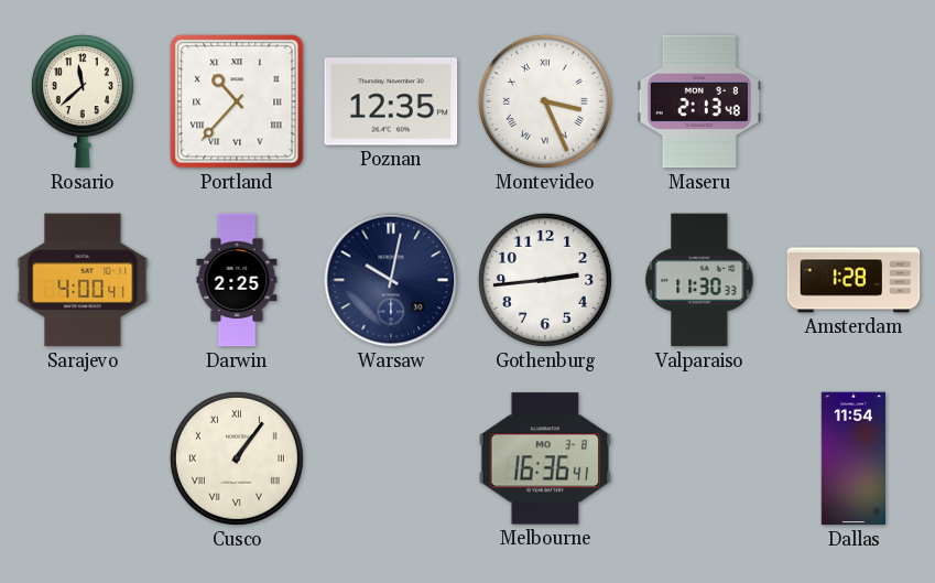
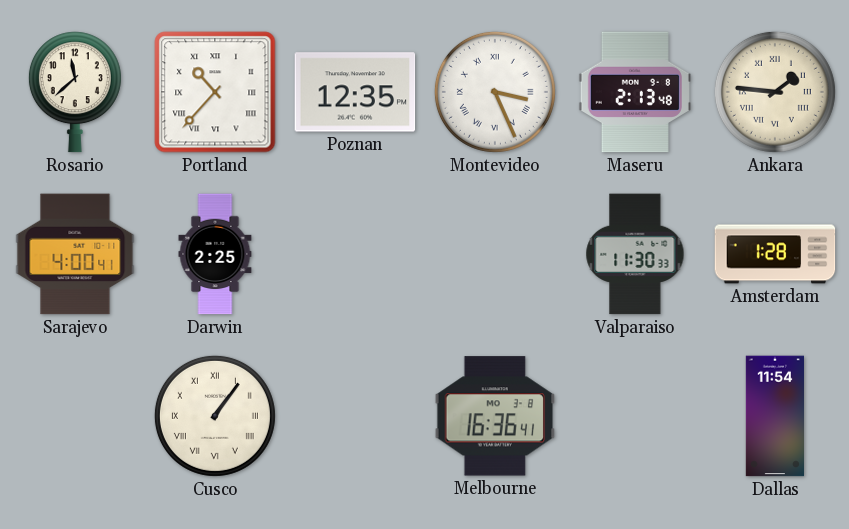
Ankara: none -> 1:46
Warsaw: 10:02 -> none
Gothenburg: 2:44 -> none
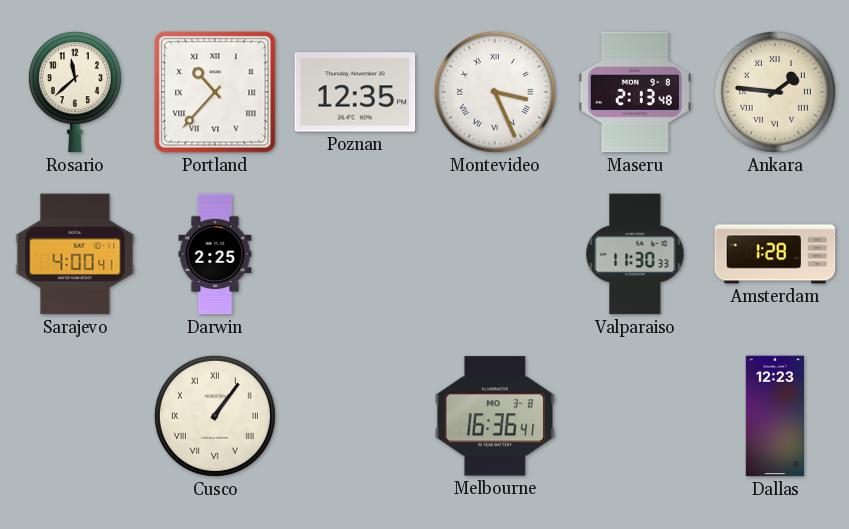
Dallas: 11:54 -> 12:23
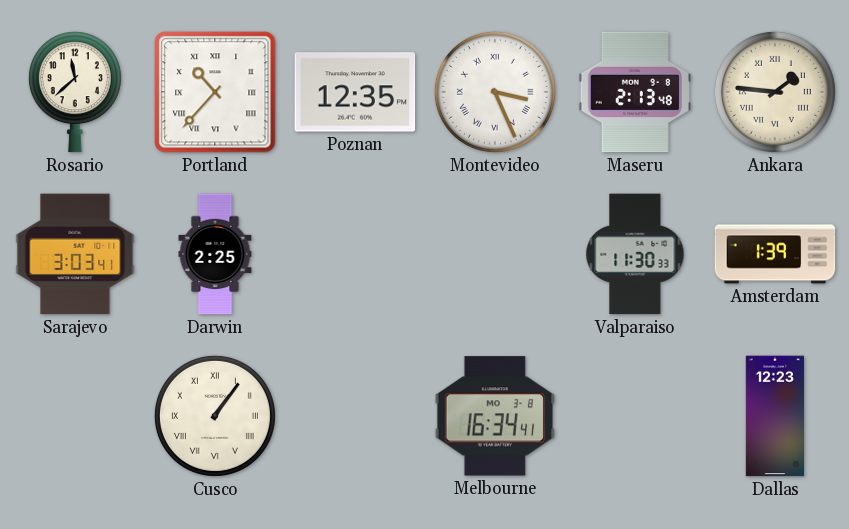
Sarajevo: 4:00 -> 3:03
Amsterdam: 1:28 -> 1:39
Melbourne: 16:36 -> 16:34
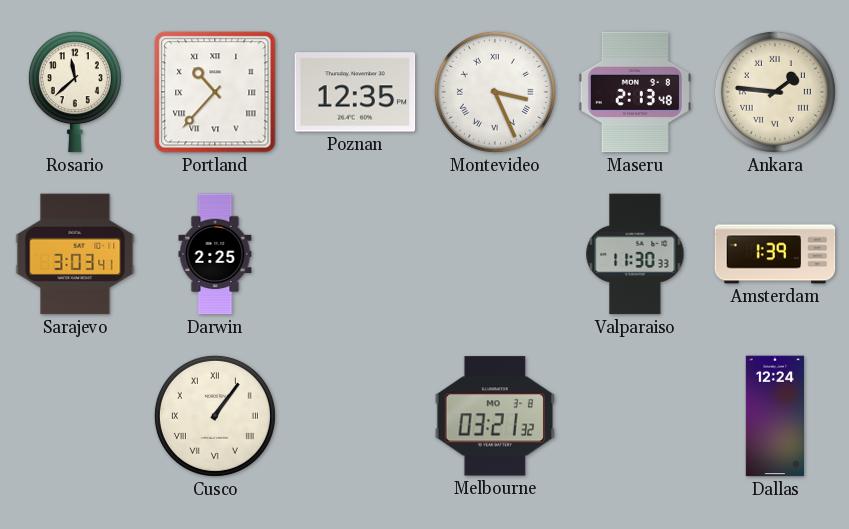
Melbourne: 16:34 -> 03:21
Dallas: 12:23 -> 12:24
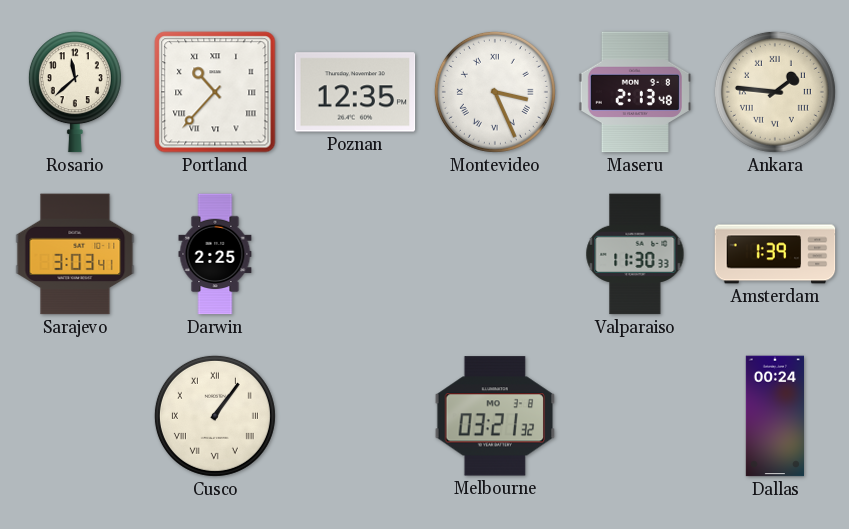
Dallas: 12:24 -> 00:24
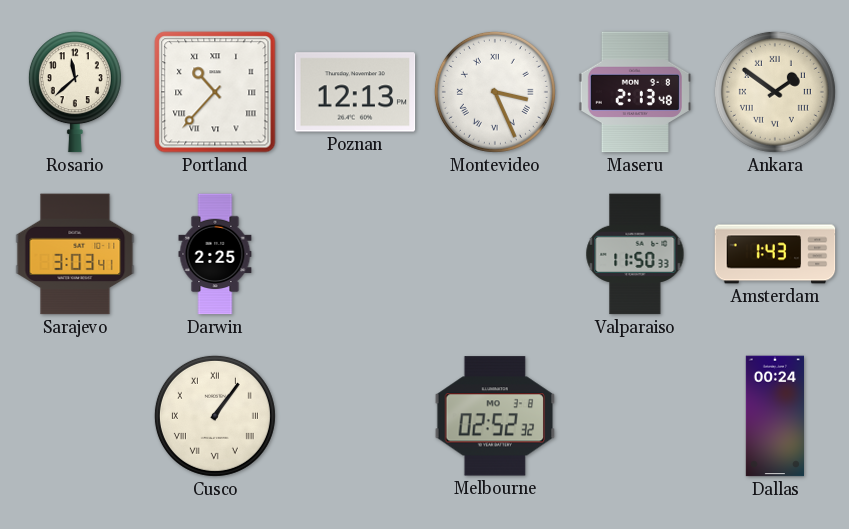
Poznan: 12:35 -> 12:13
Ankara: 1:46 -> 1:51
Valparaiso: 11:30 -> 11:50
Amsterdam: 1:39 -> 1:43
Melbourne: 03:21 -> 02:52
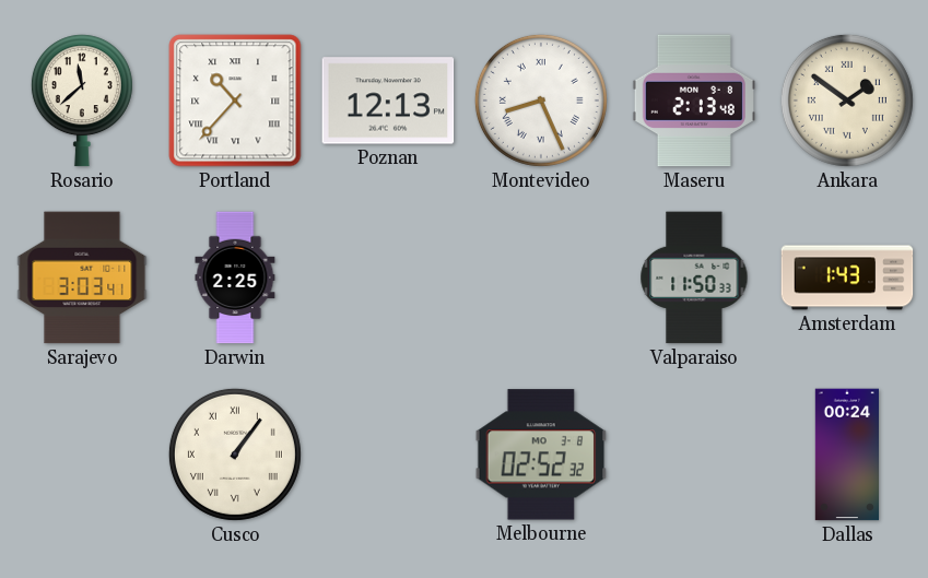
Montevideo: 3:26 -> 8:26
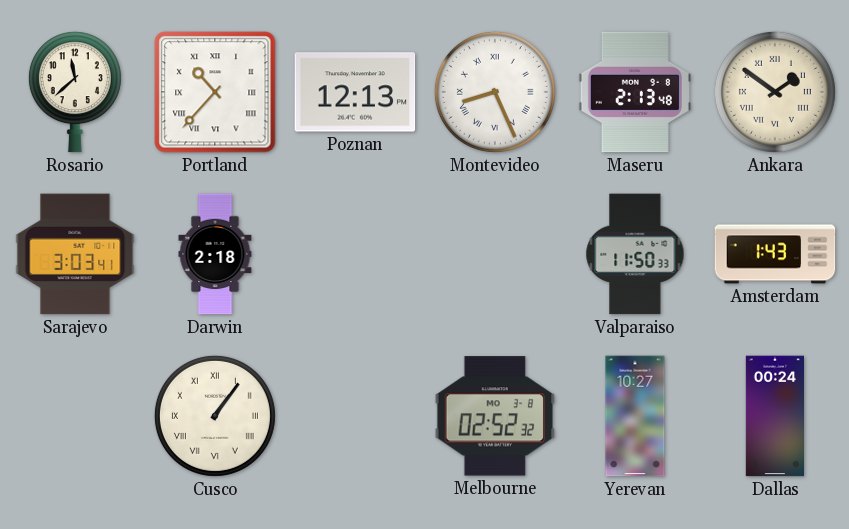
Darwin: 2:25 -> 2:18
Yerevan: none -> 10:27
